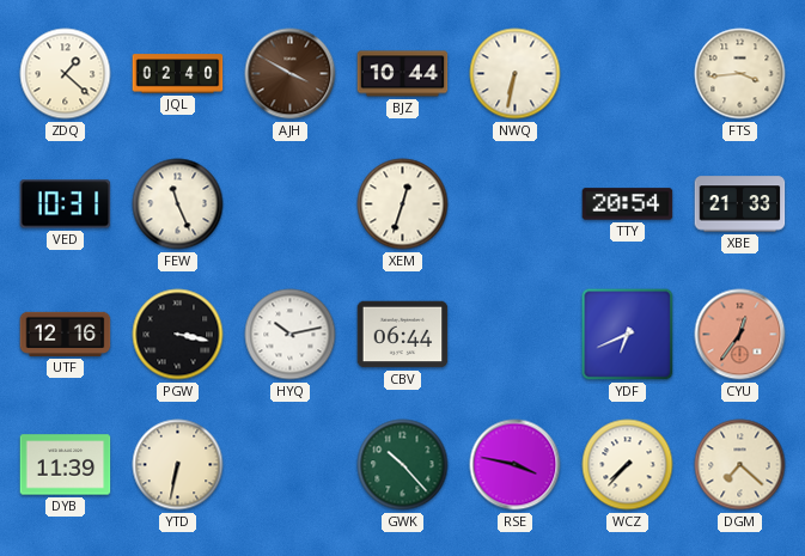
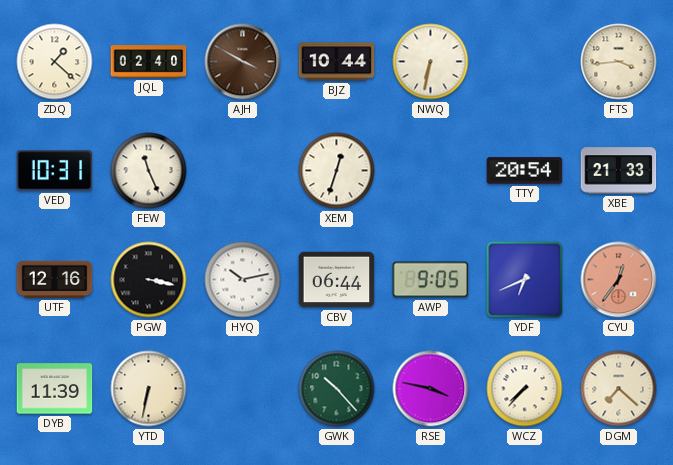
AWP: none -> 9:05
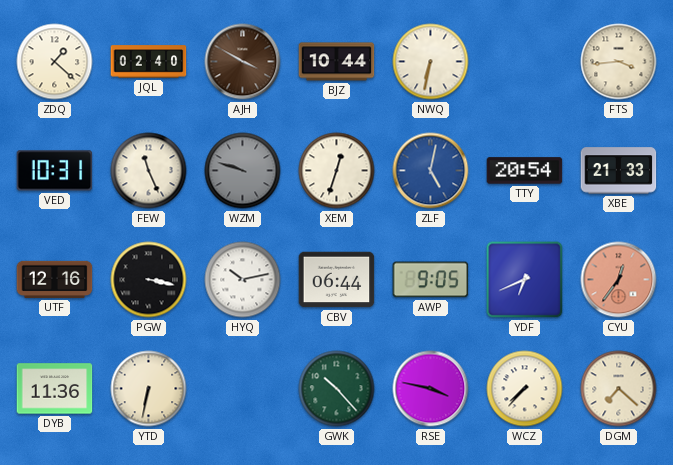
WZM: none -> 9:48
ZLF: none -> 5:02
DYB: 11:39 -> 11:36
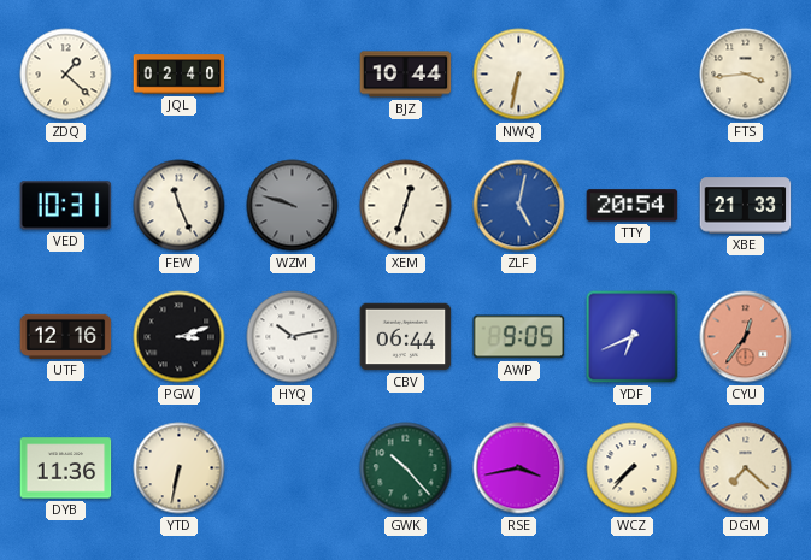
AJH: 3:50 -> none
PGW: 3:17 -> 3:12
RSE: 3:47 -> 3:43
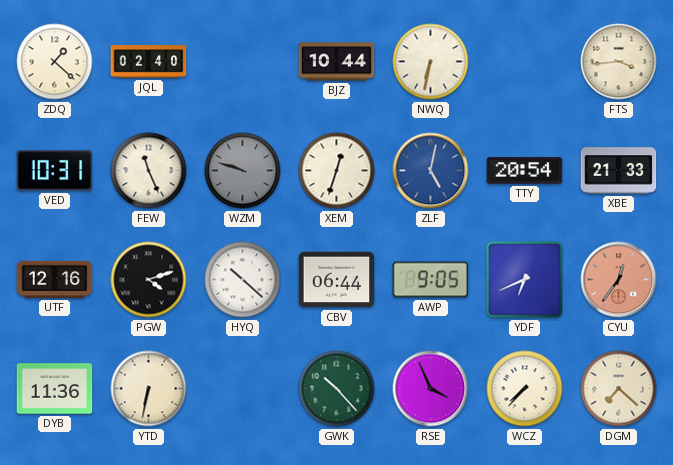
PGW: 3:12 -> 4:12
HYQ: 10:13 -> 10:22
RSE: 3:43 -> 3:56
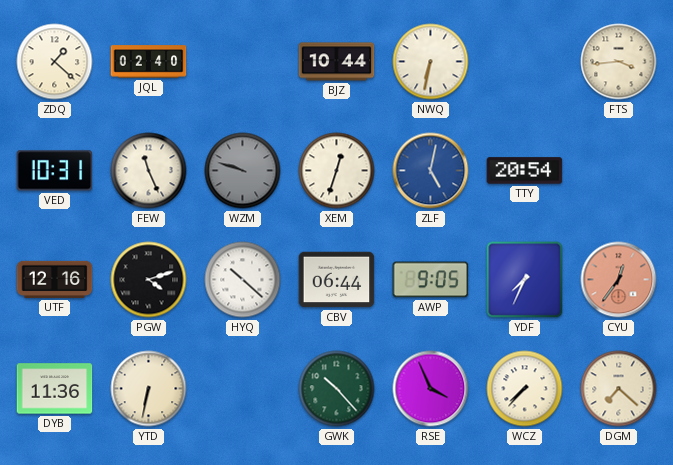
XBE: 21:33 -> none
YDF: 6:41 -> 7:34
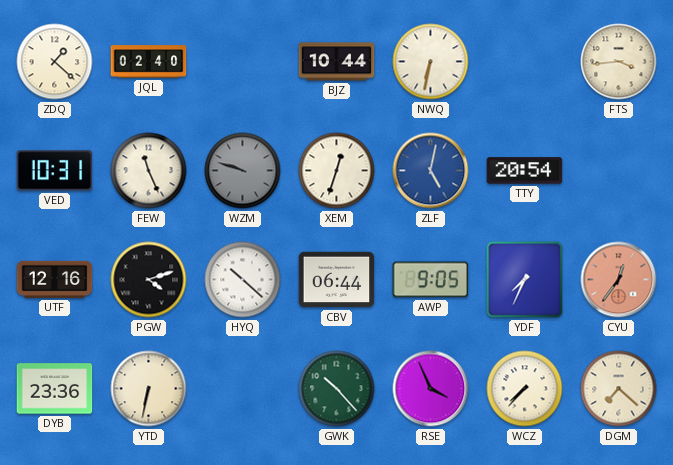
DYB: 11:36 -> 23:36
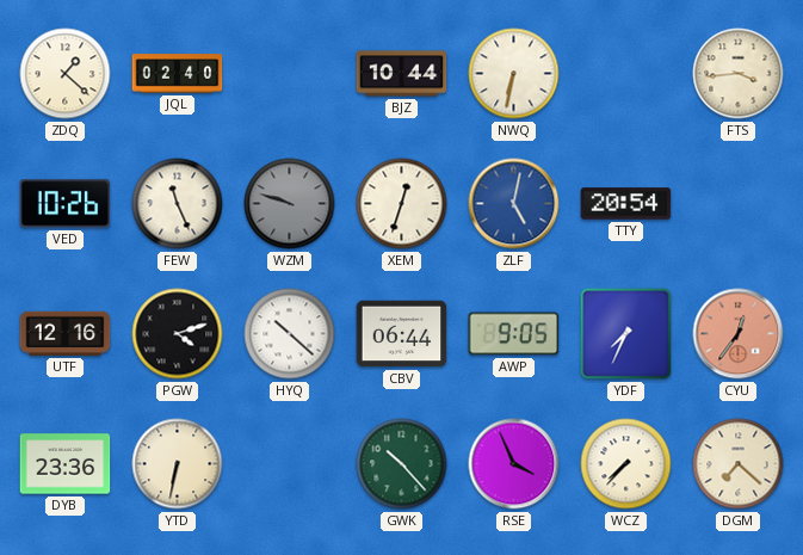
VED: 10:31 -> 10:26
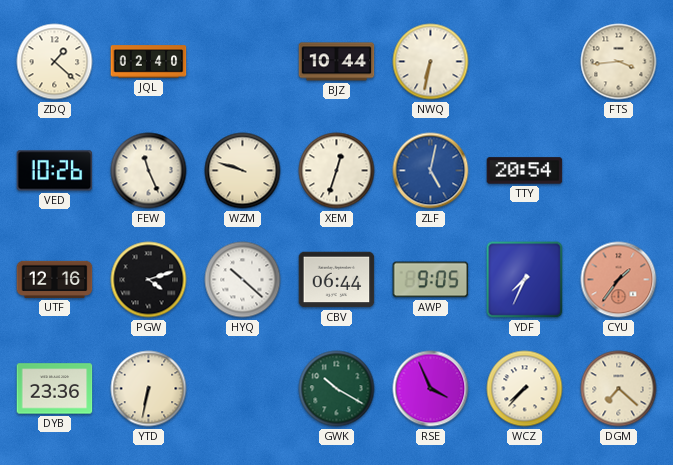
WZM dial: grey -> cream
CYU: 12:36 -> 1:36
GWK: 10:23 -> 10:20
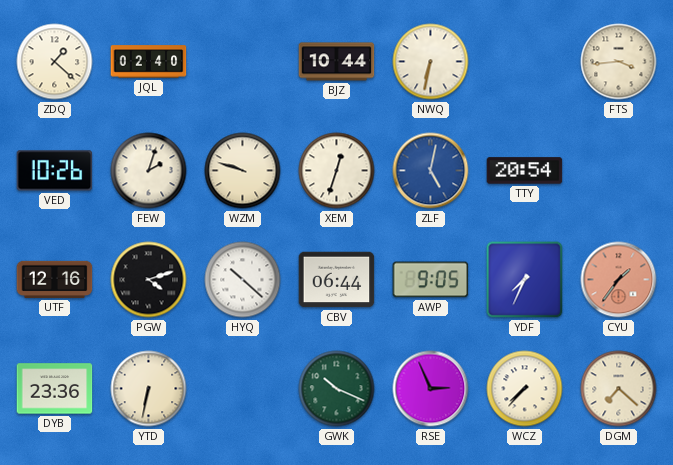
FEW: 11:26 -> 2:03
GWK: 10:20 -> 10:19
RSE: 3:56 -> 2:56
